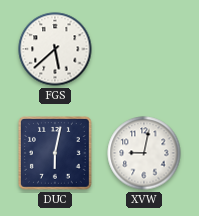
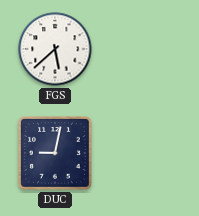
DUC: 6:02 -> 9:02
XVW: 9:02 -> none
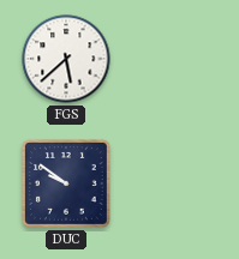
DUC: 9:02 -> 9:51
